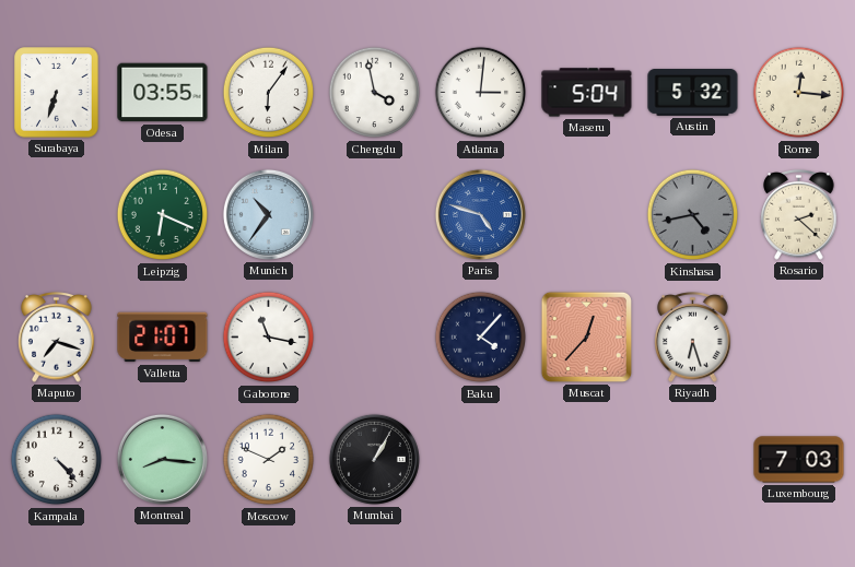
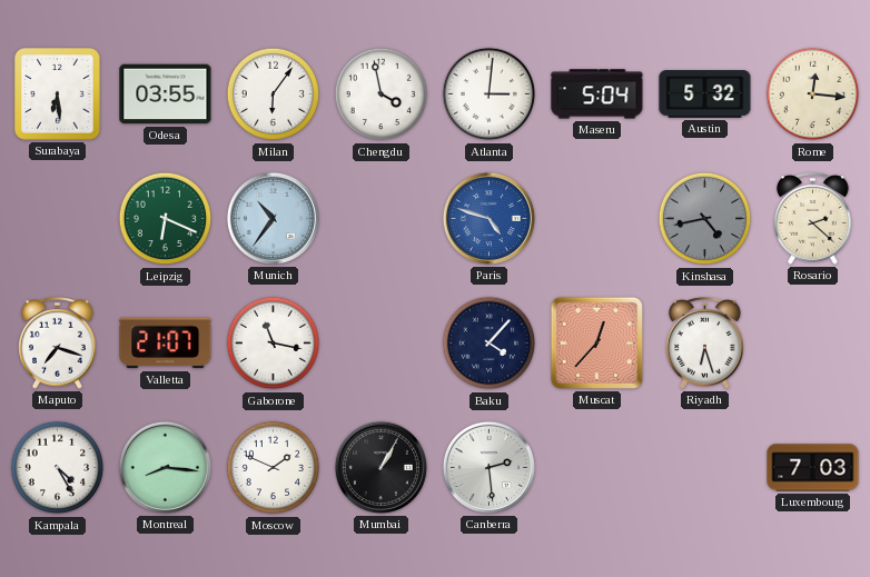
Surabaya: 6:33 -> 6:29
Kampala: 4:23 -> 4:25
Canberra: none -> 2:29
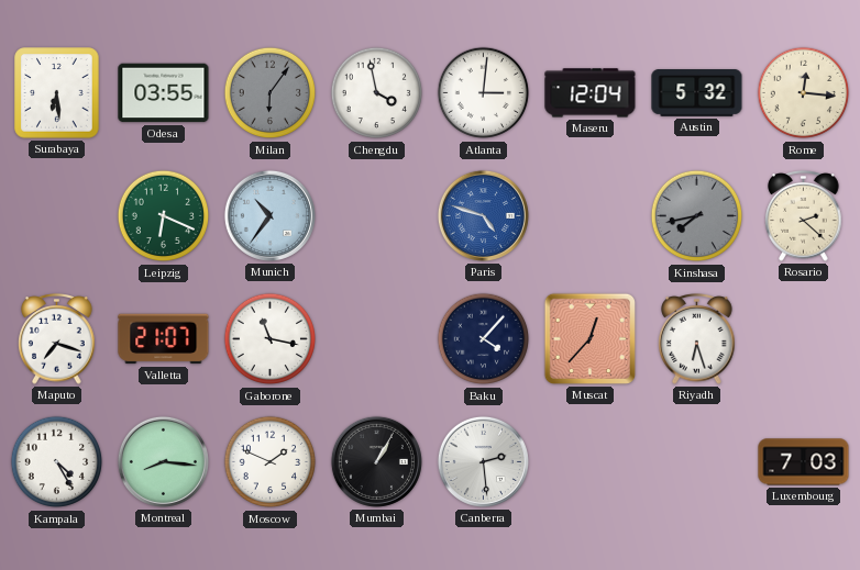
Milan dial: white -> grey
Maseru: 5:04 -> 12:04
Kinshasa: 4:43 -> 7:43
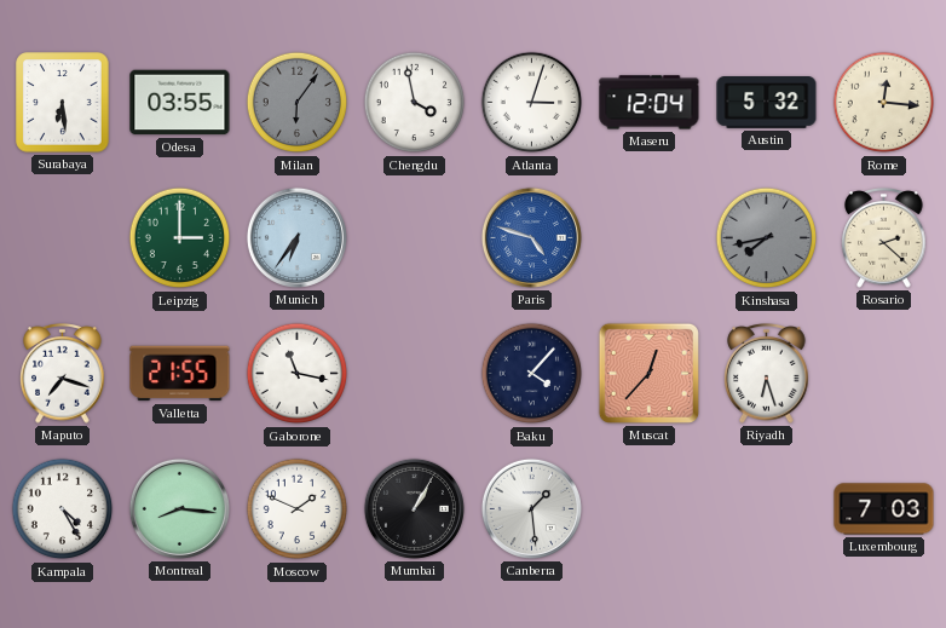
Atlanta: 3:01 -> 3:03
Leipzig: 6:19 -> 3:00
Munich: 10:36 -> 6:36
Valletta: 21:07 -> 21:55
Canberra: 2:29 -> 1:29
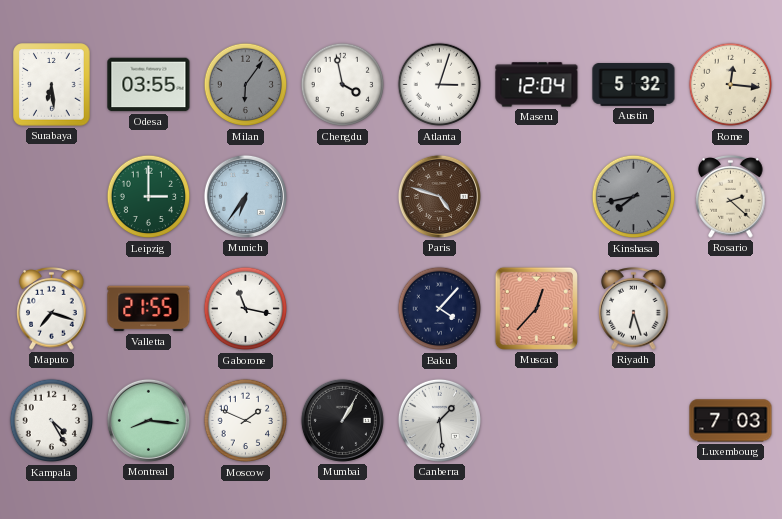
Paris dial: blue -> brown
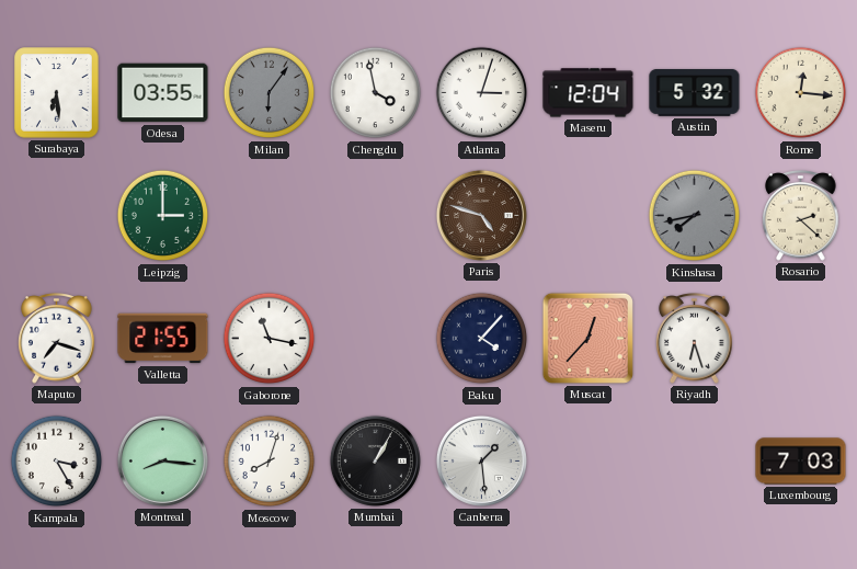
Munich: 6:36 -> none
Kampala: 4:25 -> 3:25
Moscow: 1:49 -> 8:03
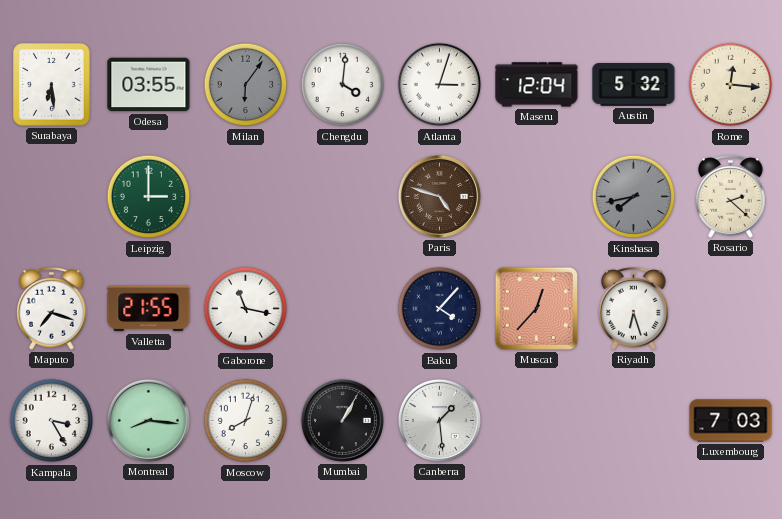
Chengdu: 3:58 -> 4:01
